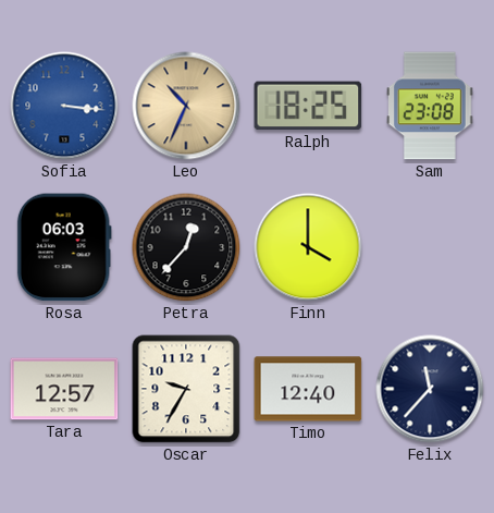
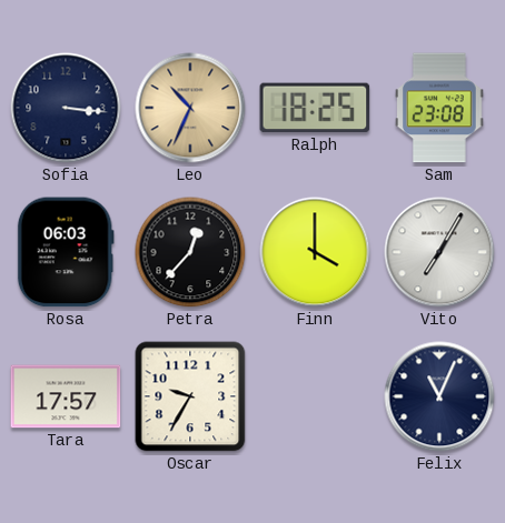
Sofia dial: blue -> navy
Vito: none -> 7:05
Tara: 12:57 -> 17:57
Timo: 12:40 -> none
Felix: 11:37 -> 11:04
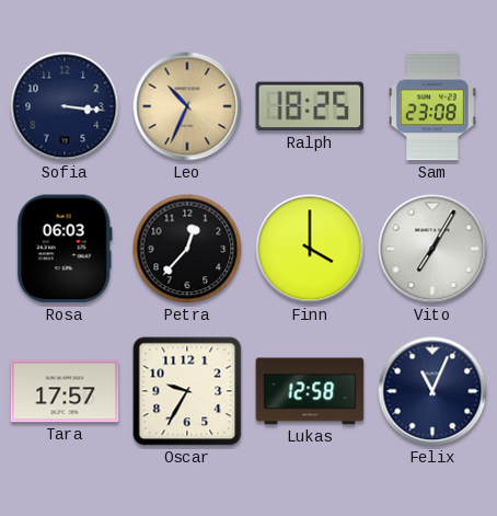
Lukas: none -> 12:58
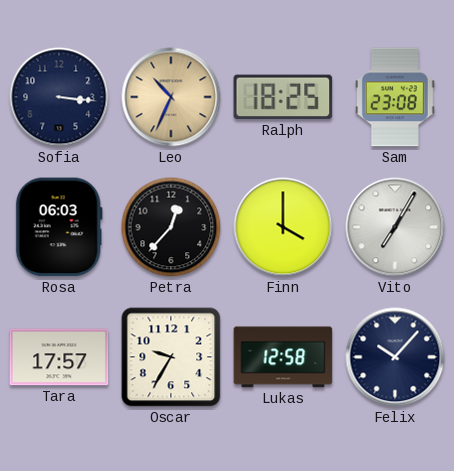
Felix: 11:04 -> 10:07
